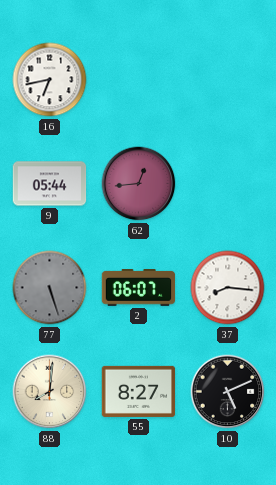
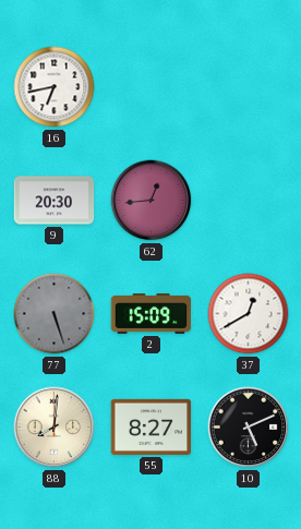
9: 05:44 -> 20:30
2: 06:07 -> 15:09
37: 8:16 -> 12:40
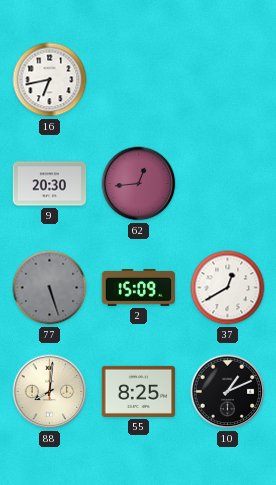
55: 8:27 -> 8:25
10: 5:11 -> 1:11
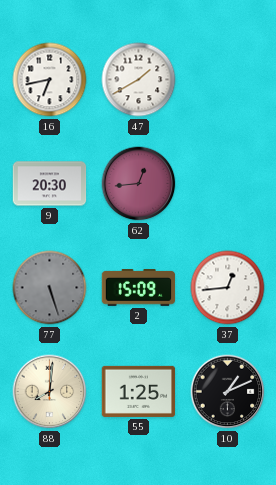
47: none -> 1:40
37: 12:40 -> 12:44
55: 8:25 -> 1:25
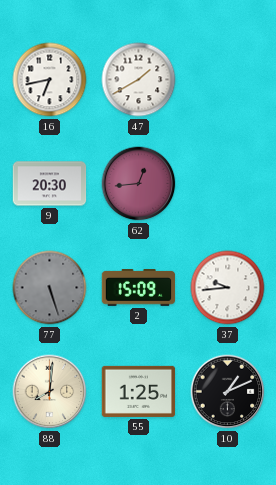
37: 12:44 -> 9:44
